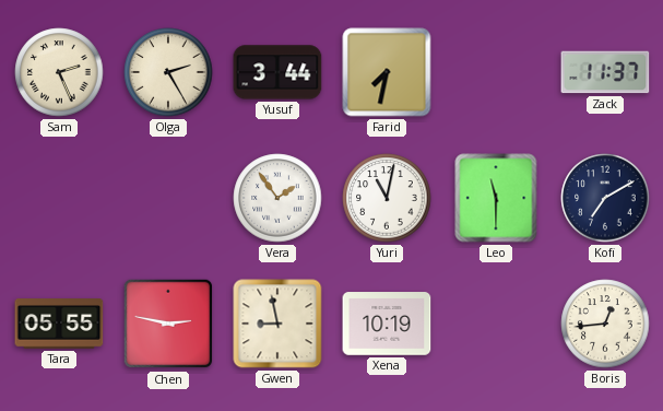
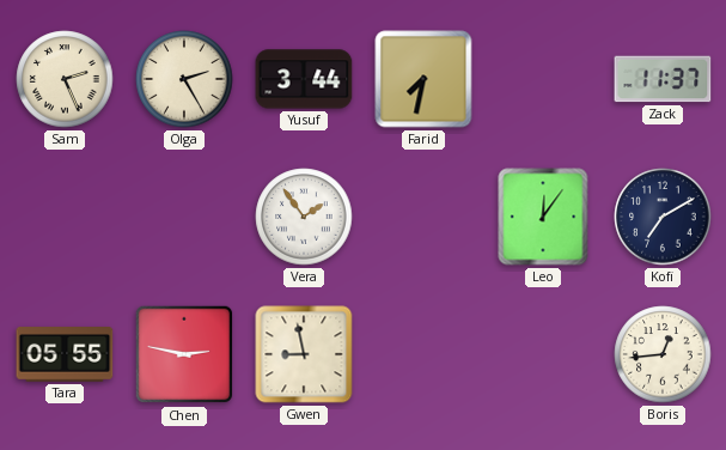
Yuri: 11:02 -> none
Leo: 11:30 -> 12:06
Xena: 10:19 -> none
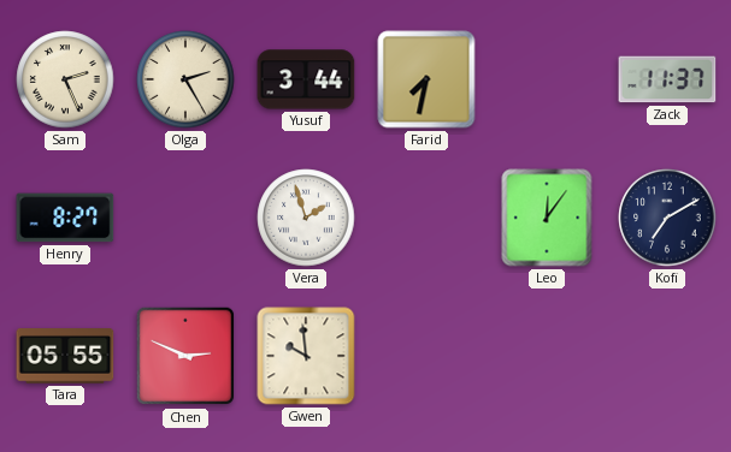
Henry: none -> 8:27
Vera: 1:54 -> 1:57
Chen: 2:47 -> 2:49
Gwen: 8:58 -> 9:59
Boris: 12:44 -> none
